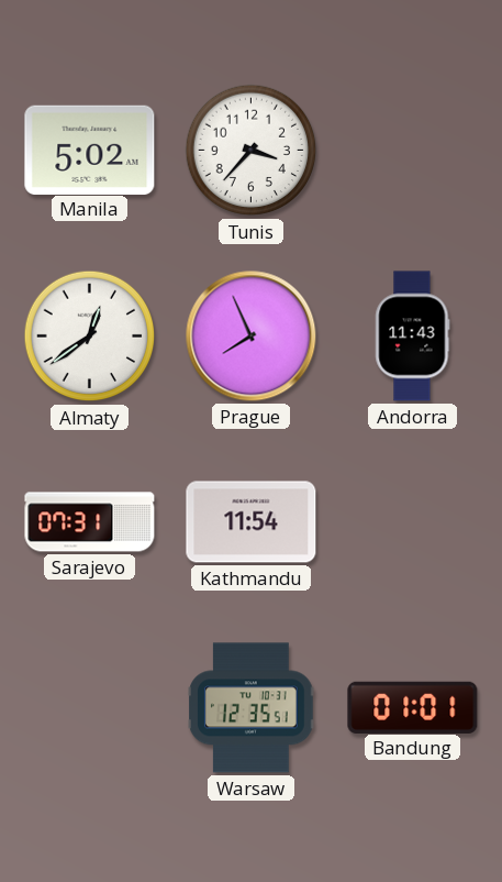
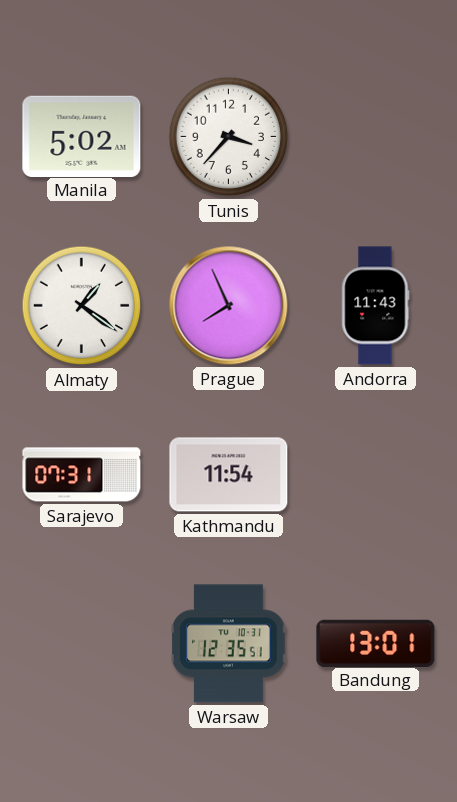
Almaty: 12:39 -> 1:21
Bandung: 01:01 -> 13:01
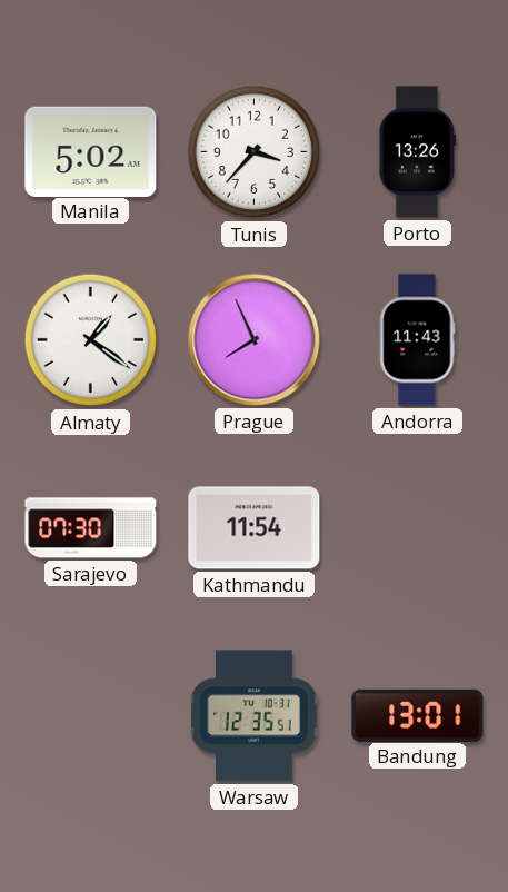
Porto: none -> 13:26
Sarajevo: 07:31 -> 07:30
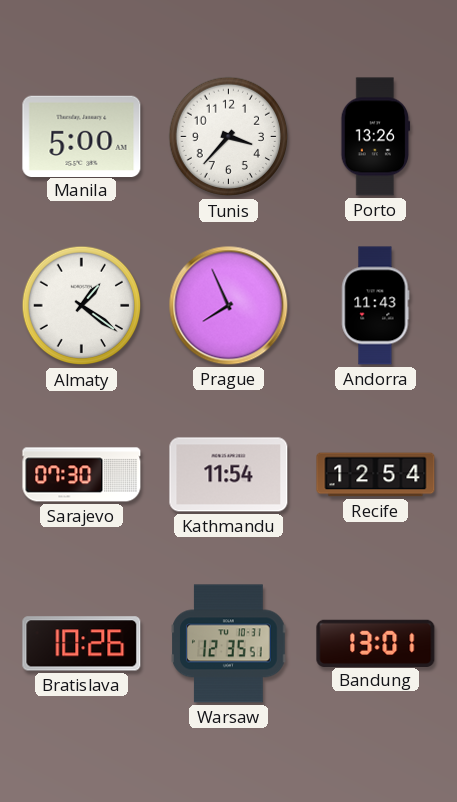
Manila: 5:02 -> 5:00
Recife: none -> 12:54
Bratislava: none -> 10:26
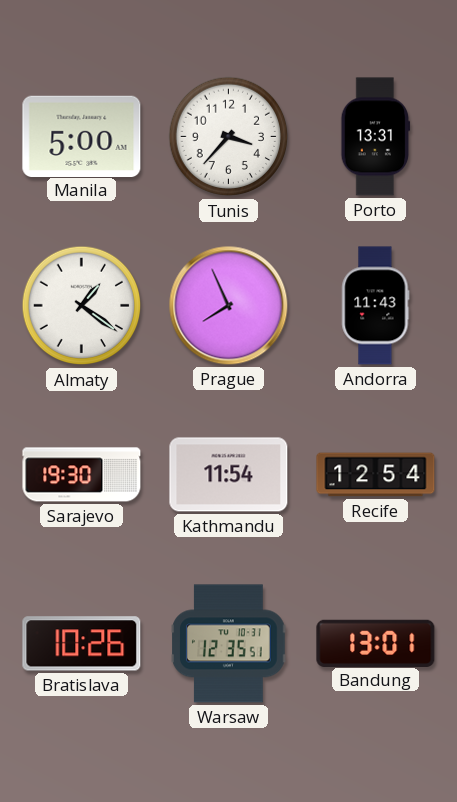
Porto: 13:26 -> 13:31
Sarajevo: 07:30 -> 19:30
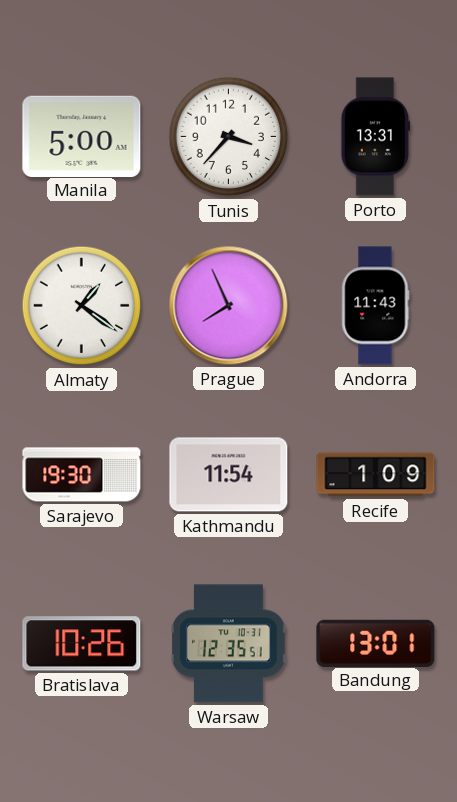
Recife: 12:54 -> 1:09
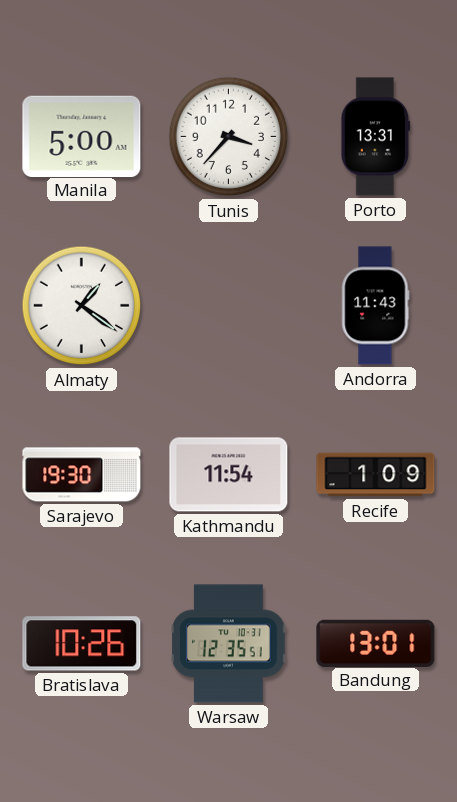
Prague: 7:56 -> none
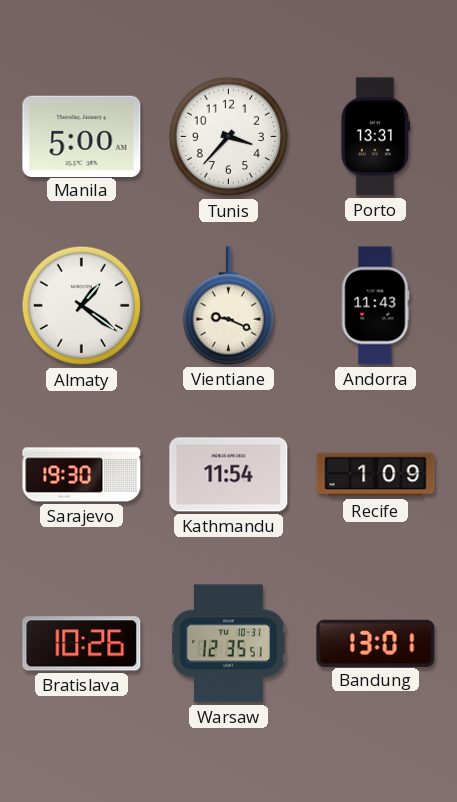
Vientiane: none -> 9:19
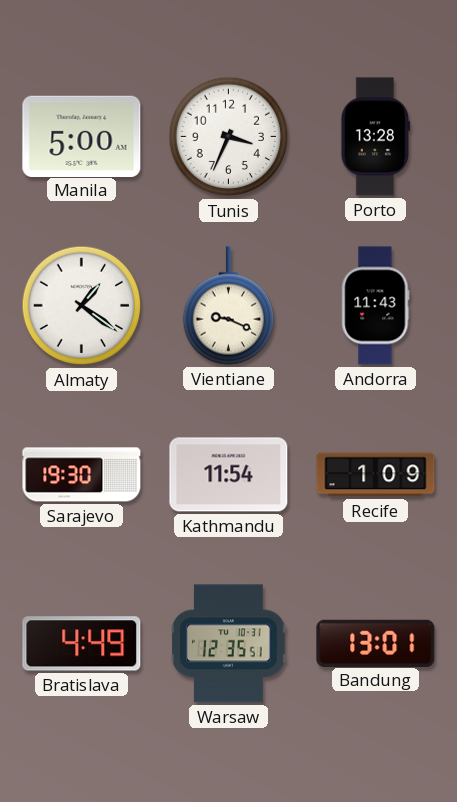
Tunis: 3:37 -> 3:34
Porto: 13:31 -> 13:28
Bratislava: 10:26 -> 4:49
